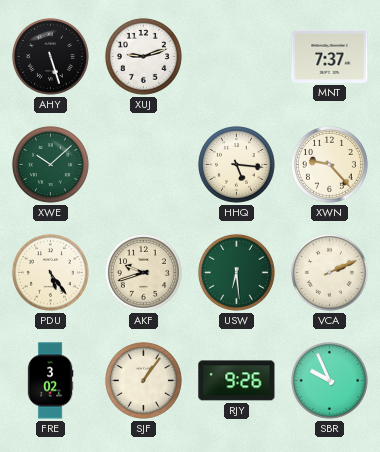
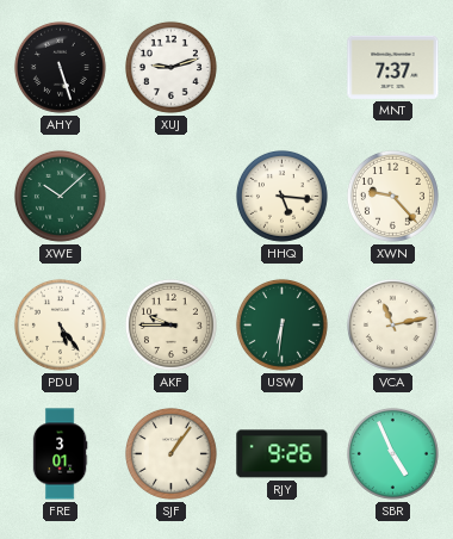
AKF: 9:42 -> 9:45
USW: 6:29 -> 6:31
VCA: 2:11 -> 11:13
FRE: 3:02 -> 3:01
SBR: 9:56 -> 4:56
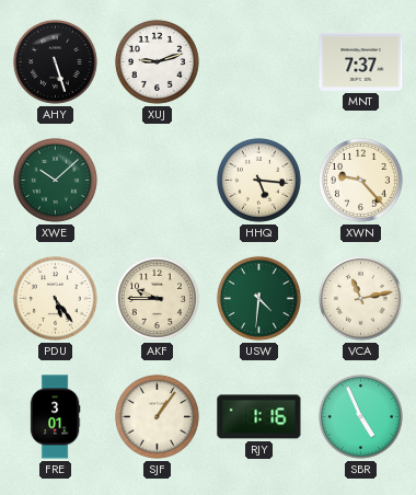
USW: 6:31 -> 4:31
RJY: 9:26 -> 1:16
